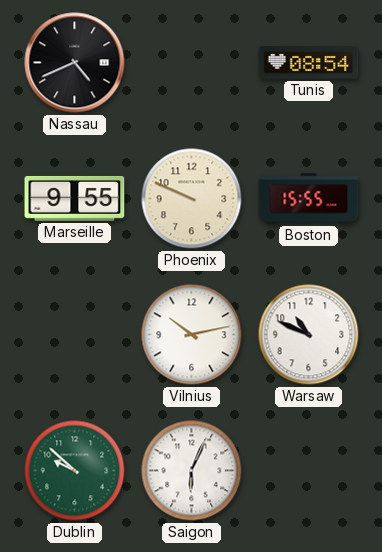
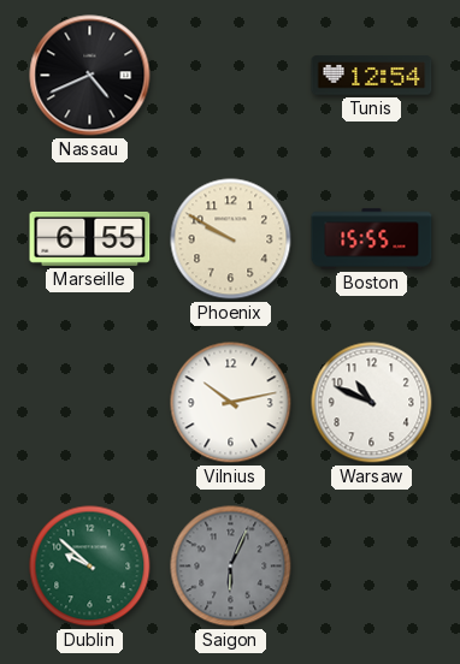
Tunis: 08:54 -> 12:54
Marseille: 9:55 -> 6:55
Phoenix: 9:49 -> 9:50
Saigon dial: white -> grey
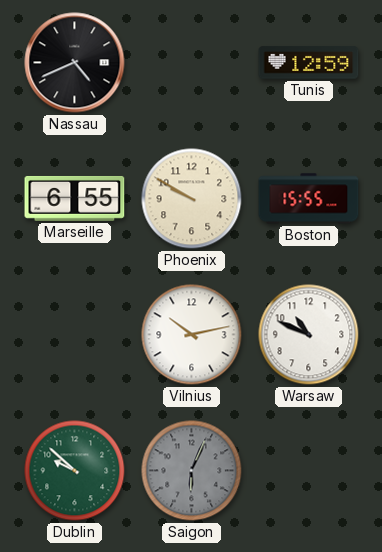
Tunis: 12:54 -> 12:59
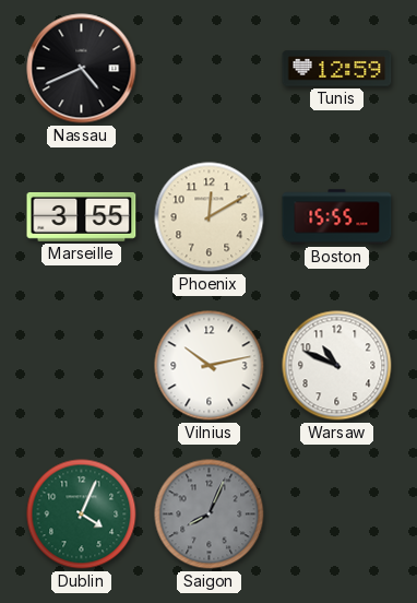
Marseille: 6:55 -> 3:55
Phoenix: 9:50 -> 12:10
Dublin: 9:52 -> 4:04
Saigon: 6:04 -> 8:04
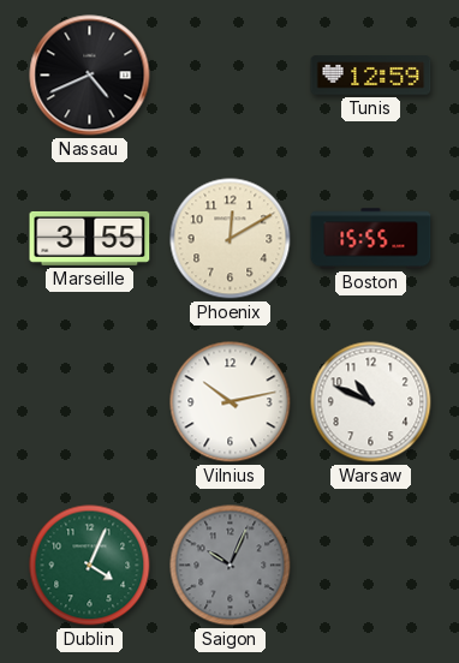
Saigon: 8:04 -> 10:04
